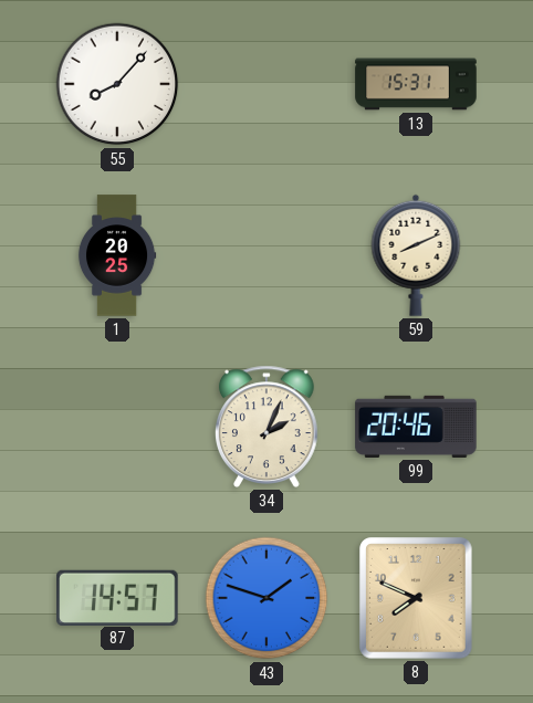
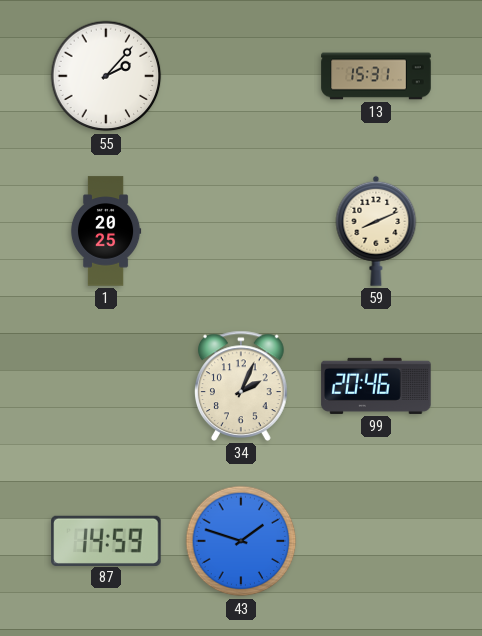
55: 8:07 -> 2:07
87: 14:57 -> 14:59
8: 7:49 -> none
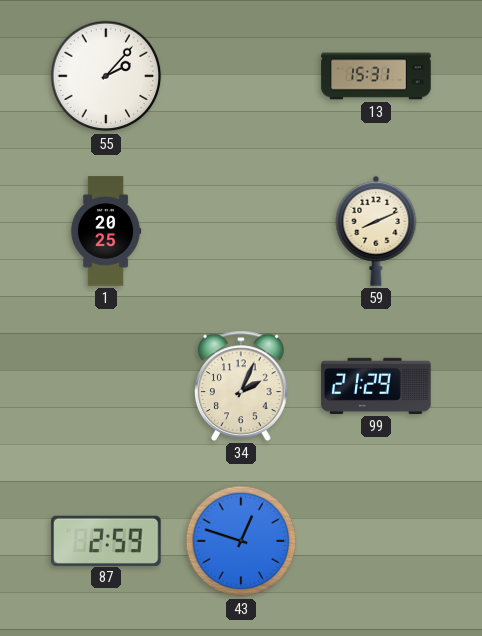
99: 20:46 -> 21:29
87: 14:59 -> 2:59
43: 1:48 -> 12:48
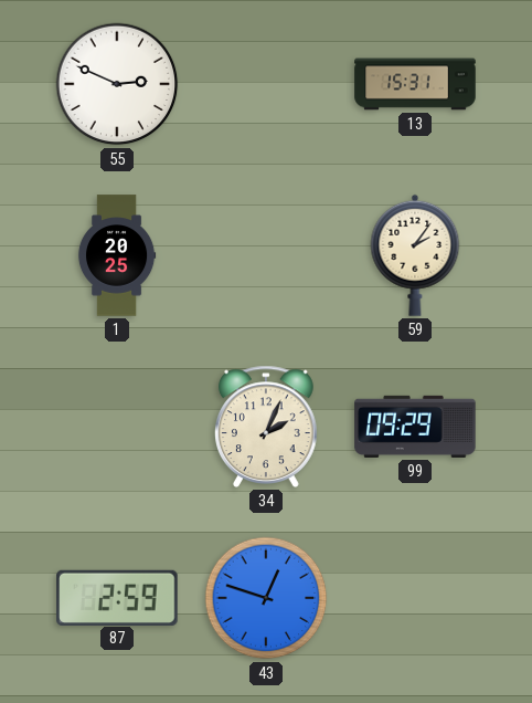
55: 2:07 -> 2:49
59: 8:11 -> 2:06
99: 21:29 -> 09:29
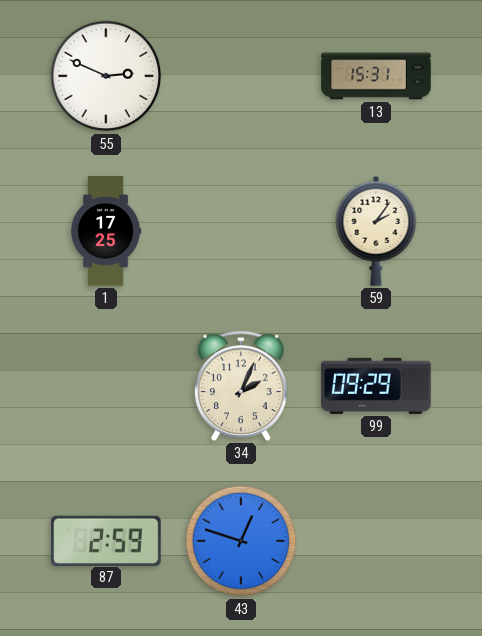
1: 20:25 -> 17:25
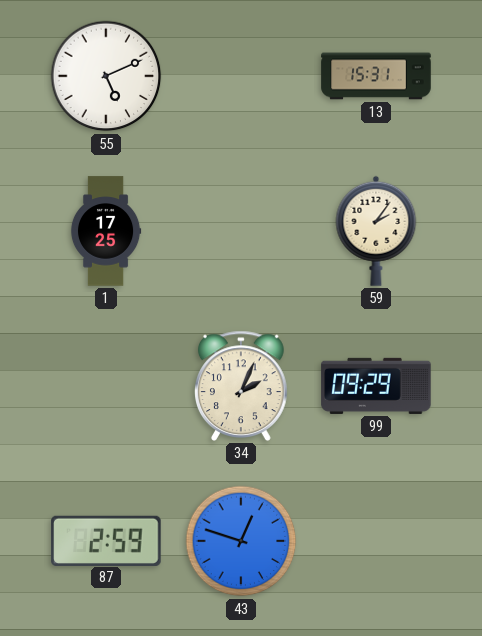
55: 2:49 -> 5:11
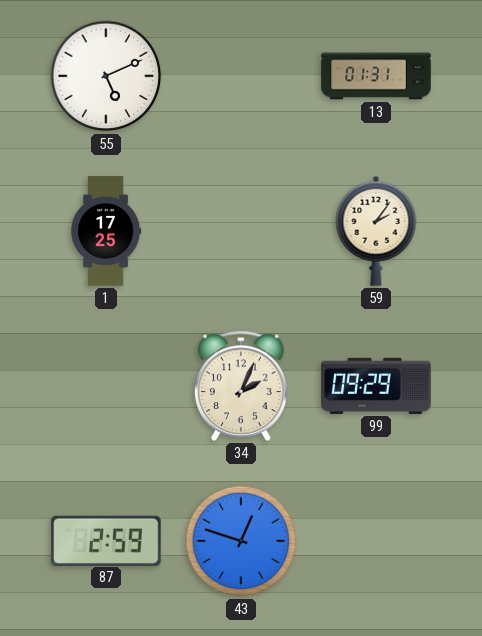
13: 15:31 -> 01:31
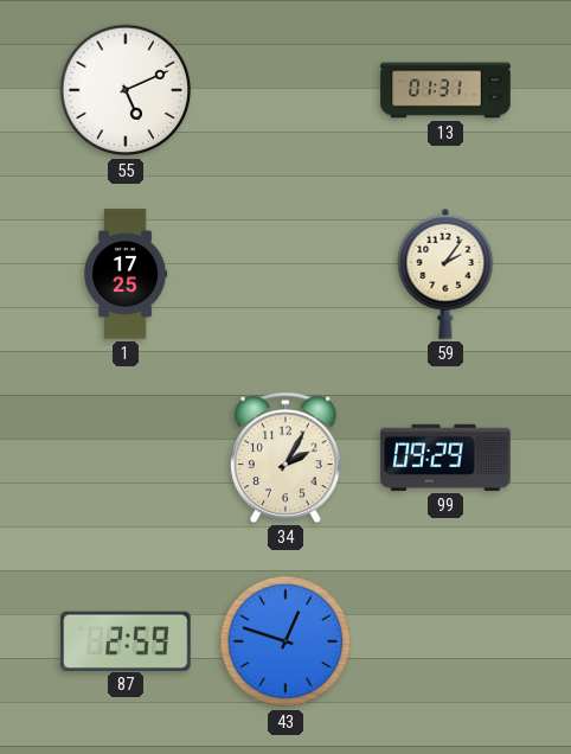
34: 2:04 -> 2:05
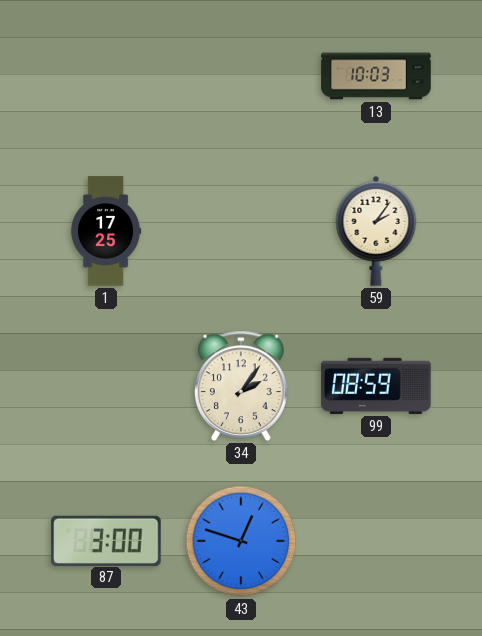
55: 5:11 -> none
13: 01:31 -> 10:03
34: 2:05 -> 2:06
99: 09:29 -> 08:59
87: 2:59 -> 3:00
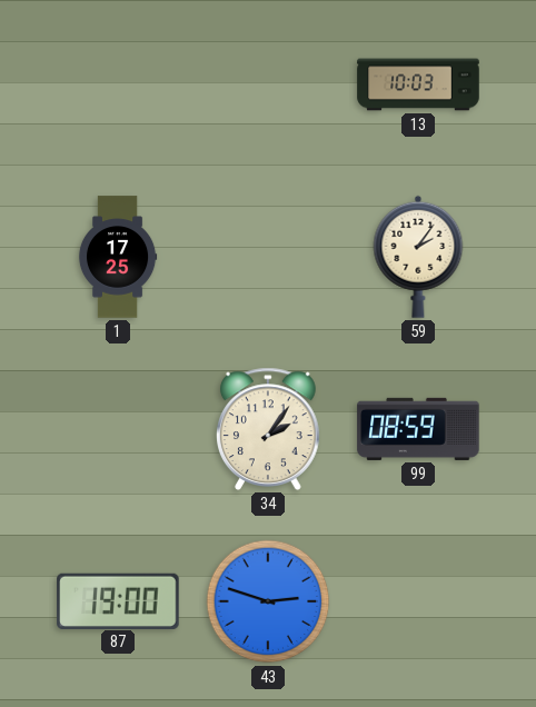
87: 3:00 -> 19:00
43: 12:48 -> 2:48
